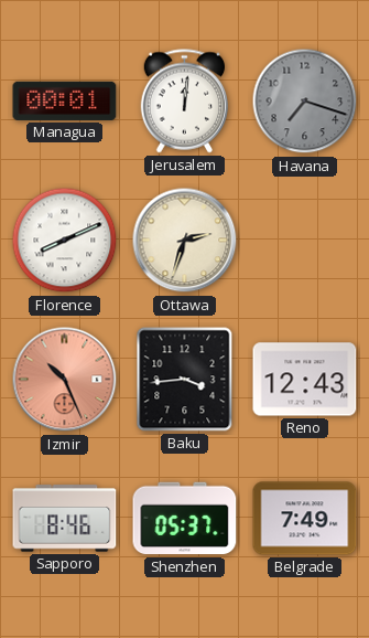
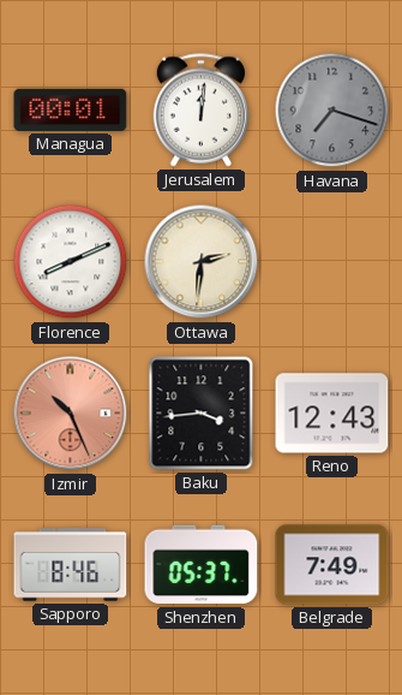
Ottawa: 2:33 -> 2:31
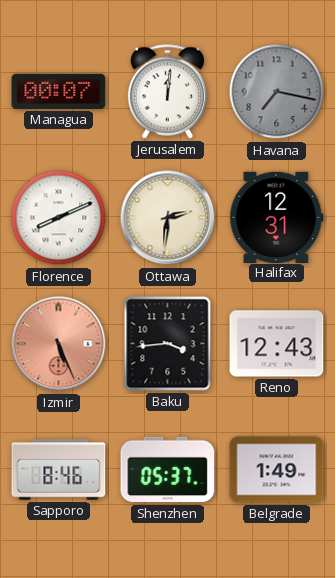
Managua: 00:01 -> 00:07
Havana: 7:18 -> 7:17
Halifax: none -> 12:31
Izmir: 10:26 -> 5:26
Belgrade: 7:49 -> 1:49
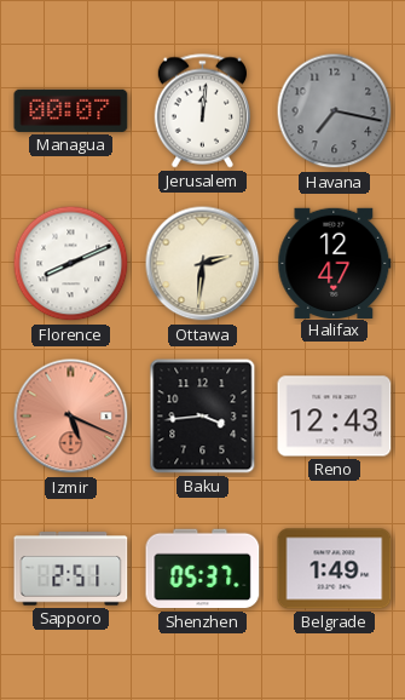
Halifax: 12:31 -> 12:47
Izmir: 5:26 -> 5:19
Sapporo: 8:46 -> 2:51
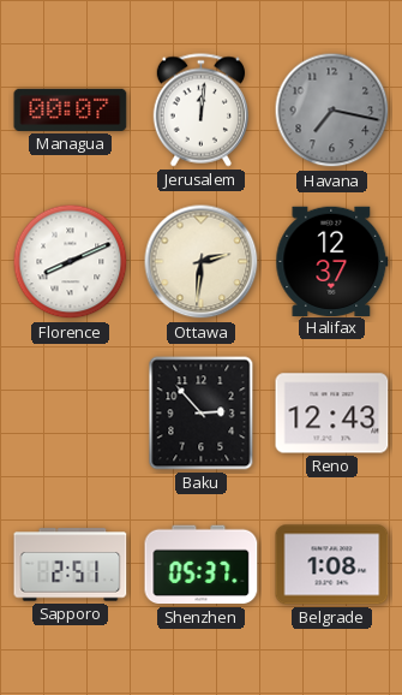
Halifax: 12:47 -> 12:37
Izmir: 5:19 -> none
Baku: 3:44 -> 2:53
Belgrade: 1:49 -> 1:08
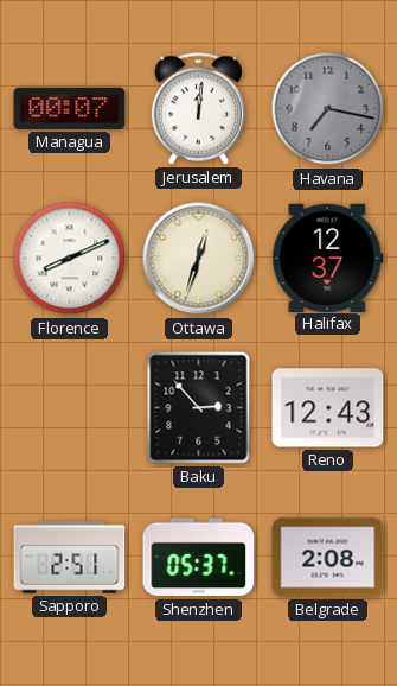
Ottawa: 2:31 -> 12:33
Belgrade: 1:08 -> 2:08
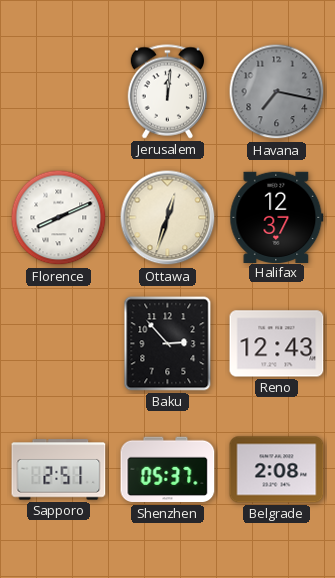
Managua: 00:07 -> none
